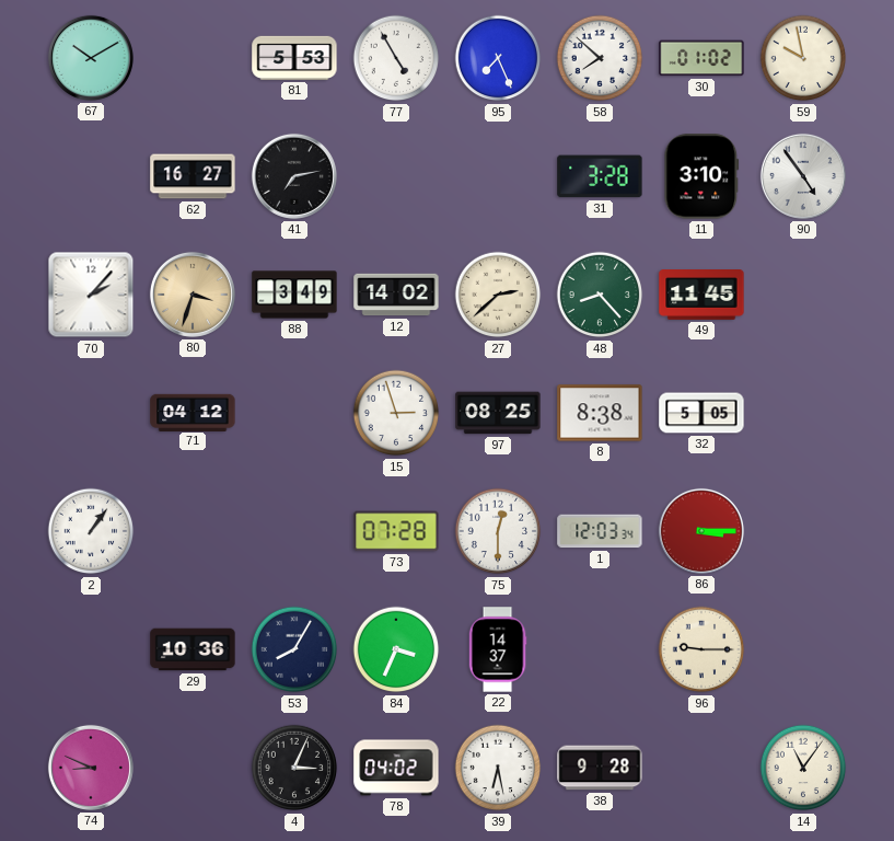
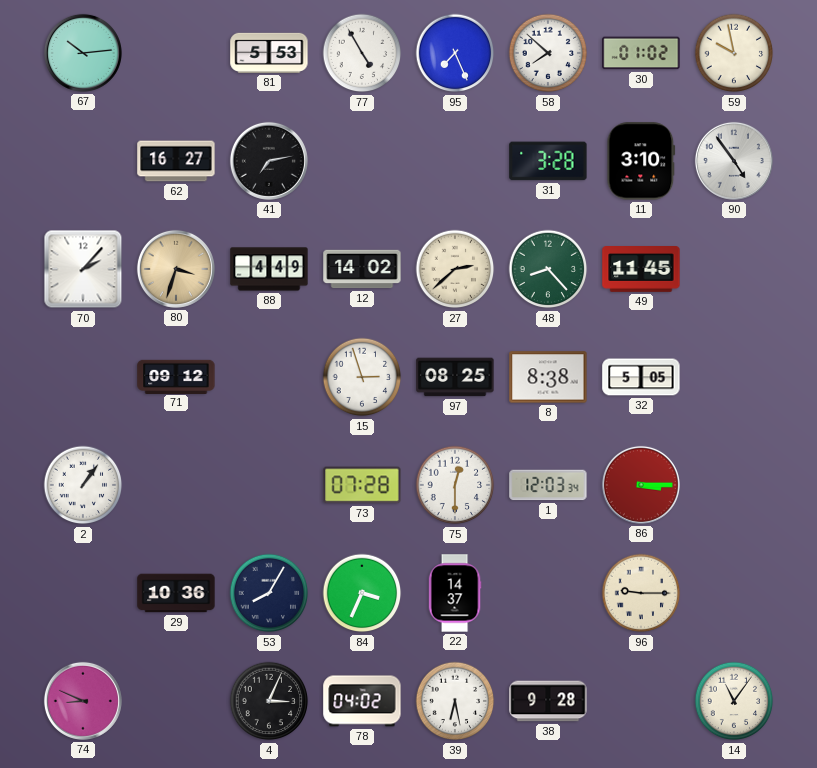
67: 10:10 -> 10:14
88: 3:49 -> 4:49
71: 04:12 -> 09:12
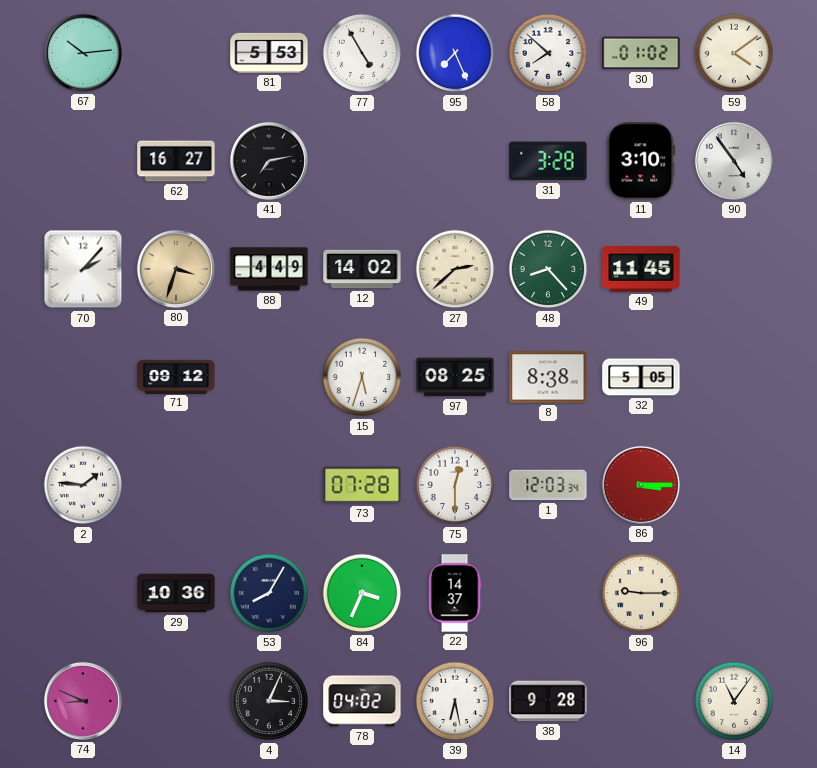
59: 9:58 -> 4:09
15: 2:57 -> 5:33
2: 1:06 -> 1:46
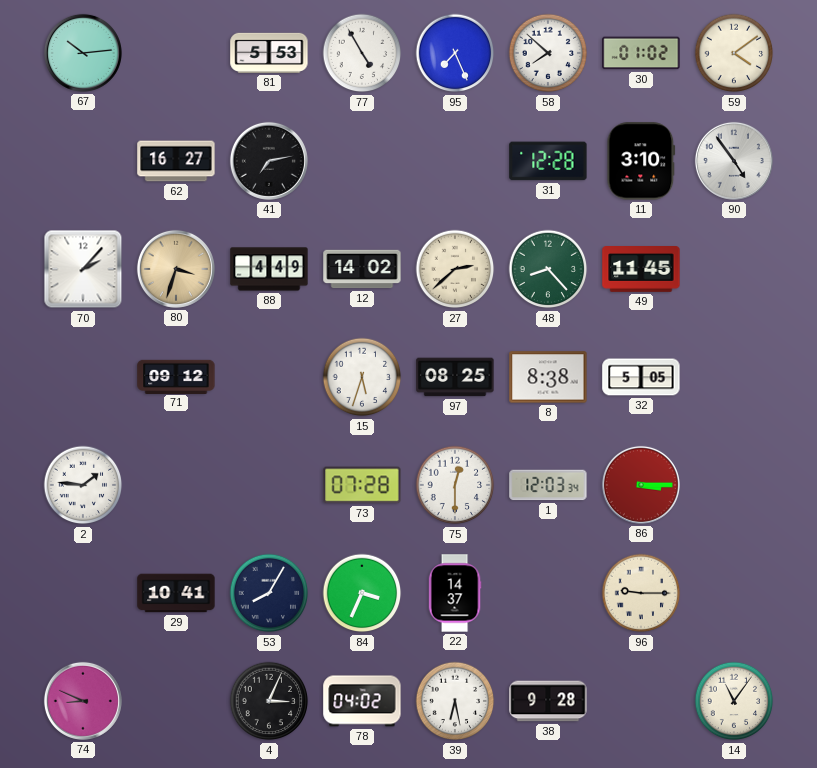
31: 3:28 -> 12:28
29: 10:36 -> 10:41
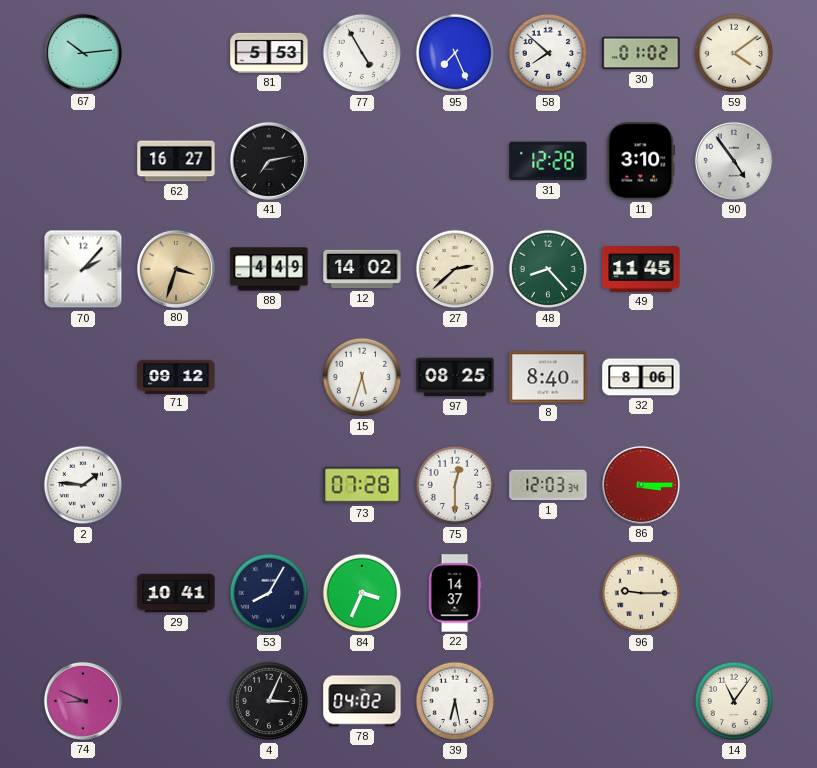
8: 8:38 -> 8:40
32: 5:05 -> 8:06
38: 9:28 -> none
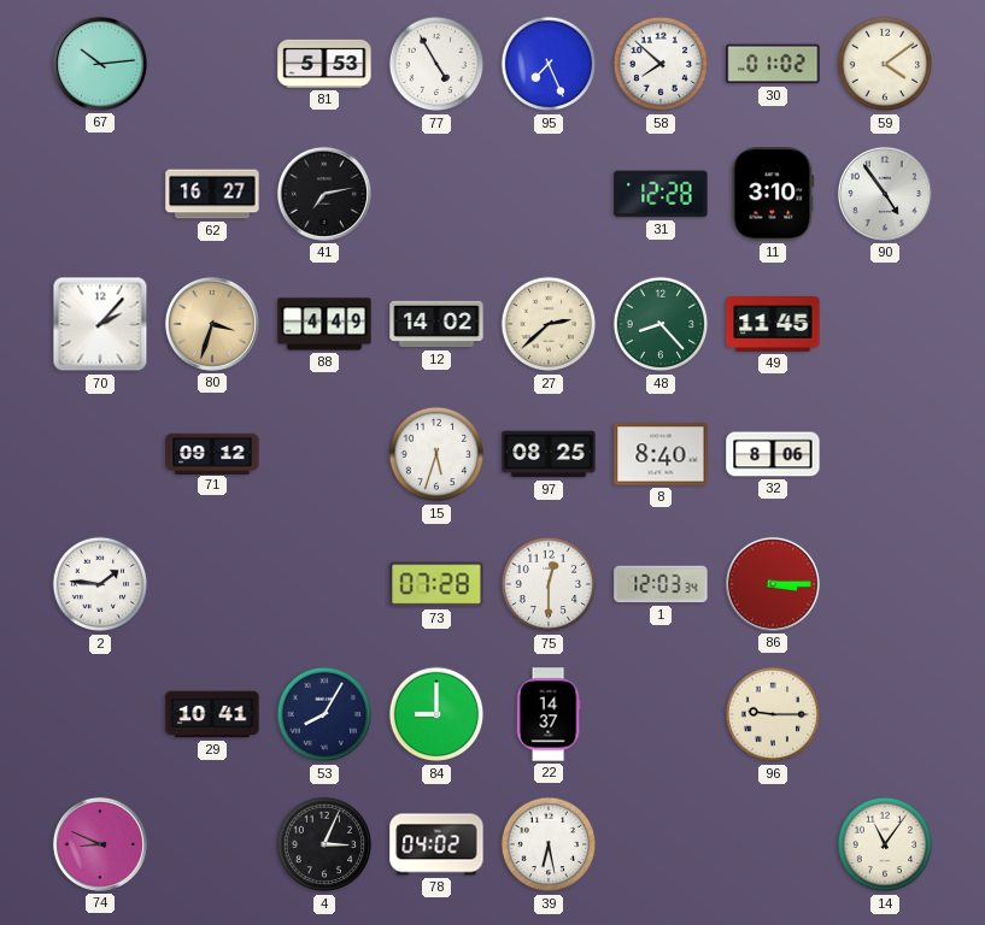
84: 3:34 -> 9:00
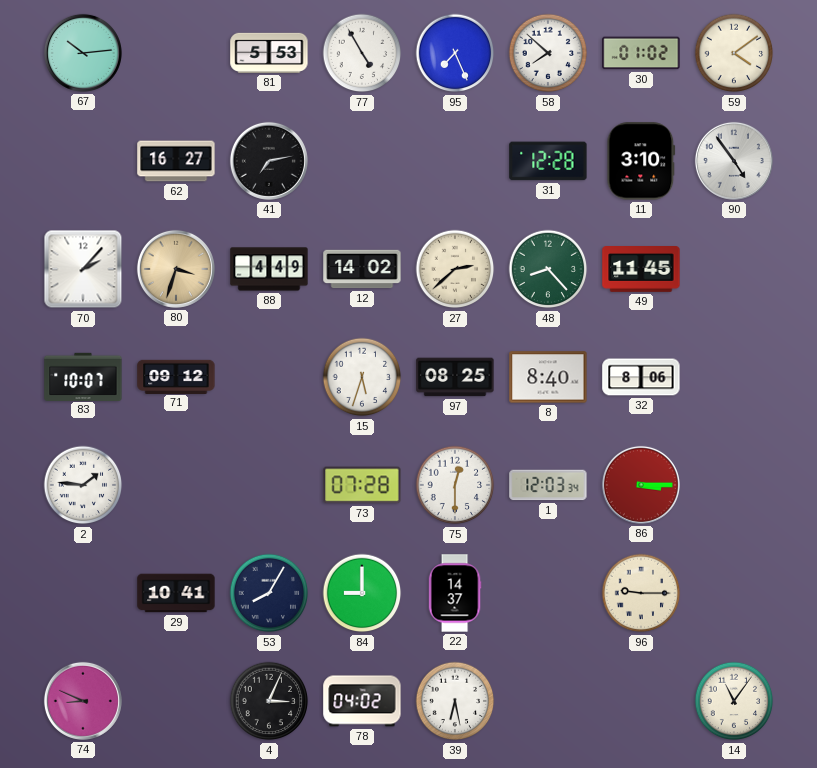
83: none -> 10:07
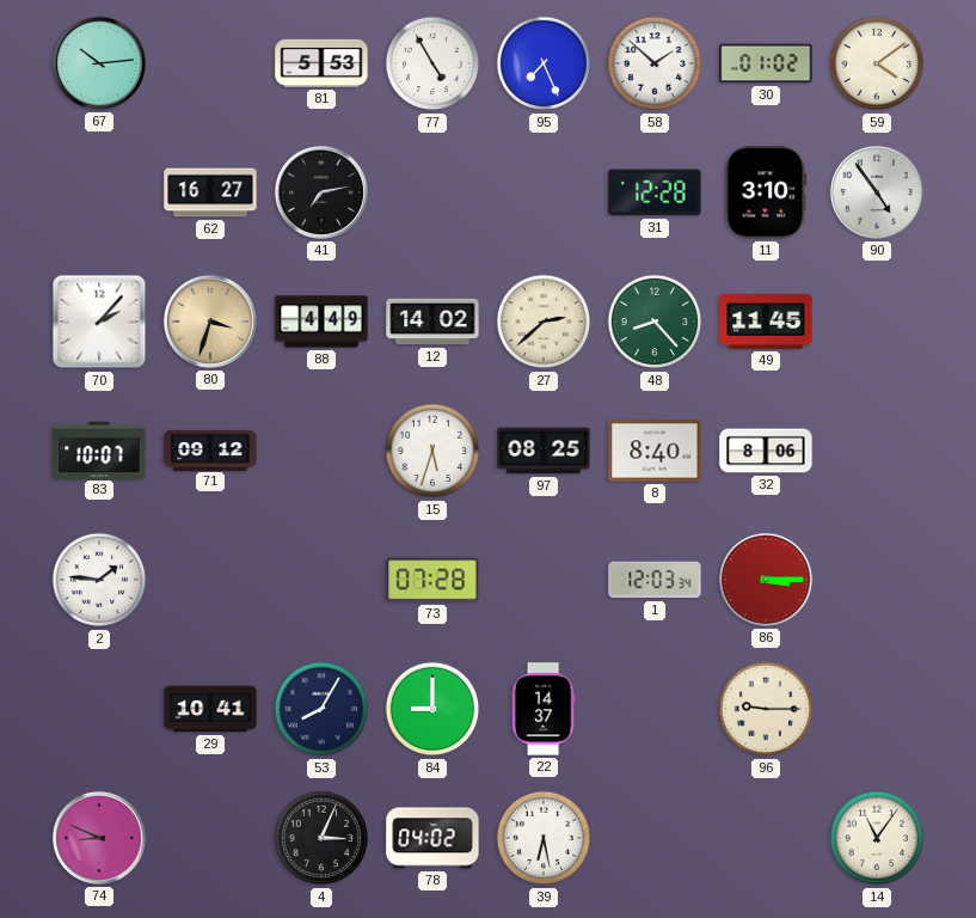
58: 7:52 -> 1:52
75: 12:30 -> none
